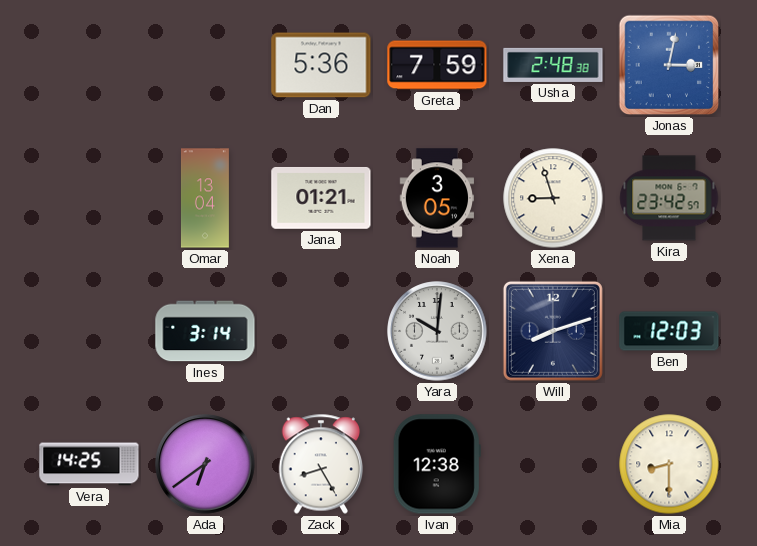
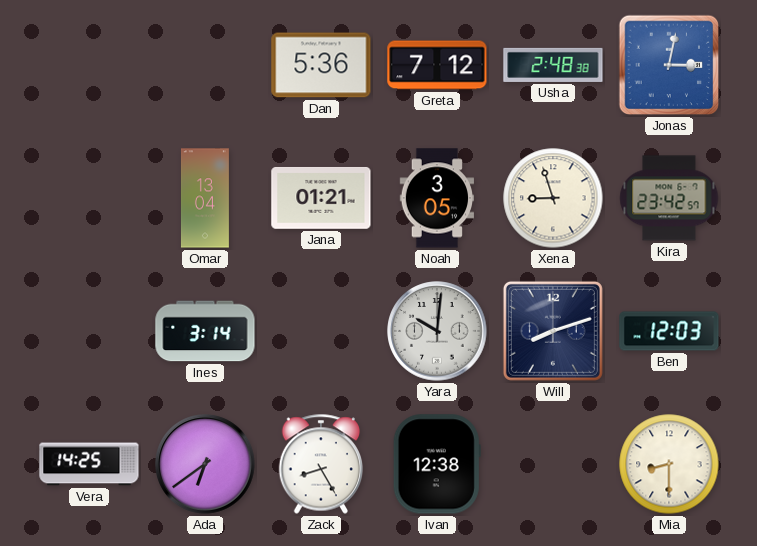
Greta: 7:59 -> 7:12
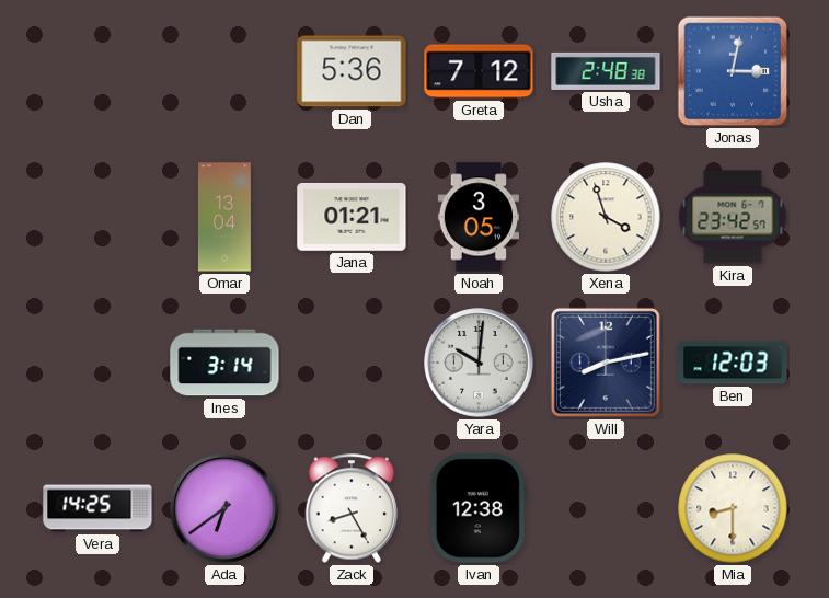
Xena: 8:57 -> 3:57
Will: 8:12 -> 8:13
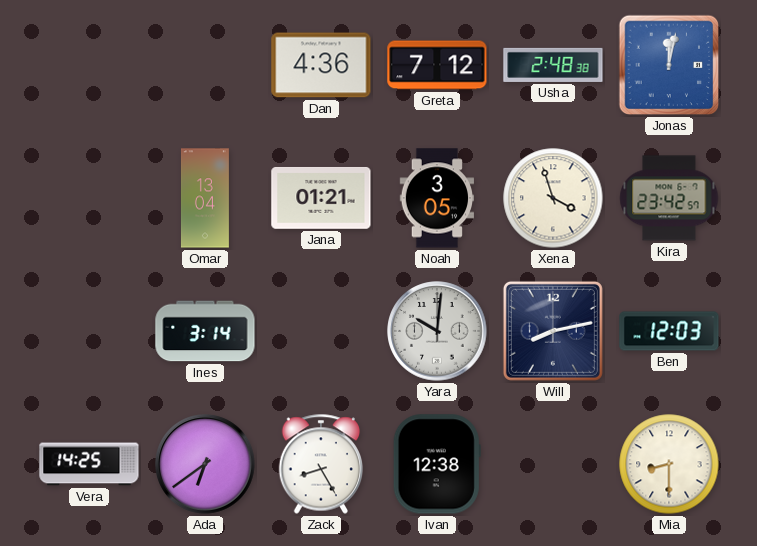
Dan: 5:36 -> 4:36
Jonas: 3:02 -> 12:02
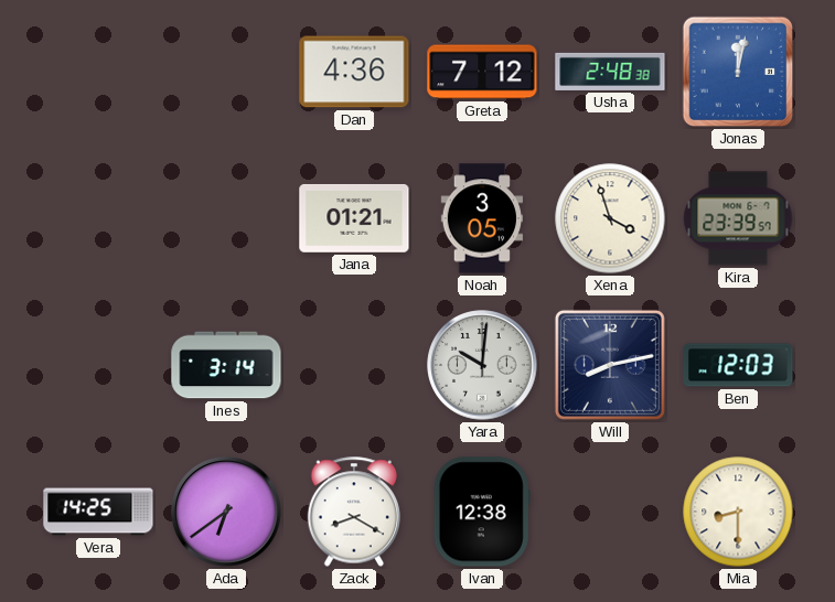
Omar: 13:04 -> none
Kira: 23:42 -> 23:39
Zack: 8:25 -> 8:20
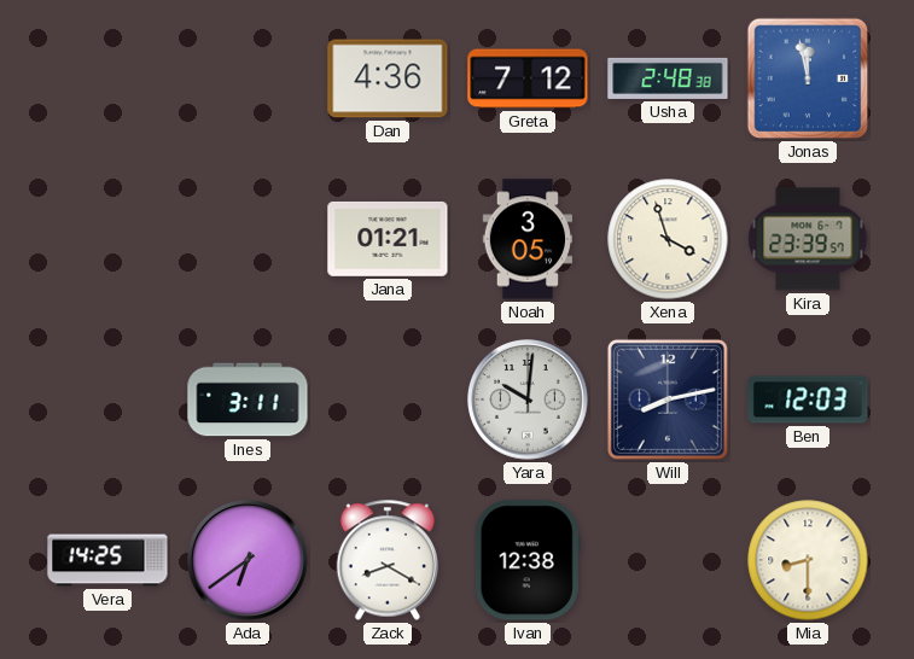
Jonas: 12:02 -> 11:58
Ines: 3:14 -> 3:11
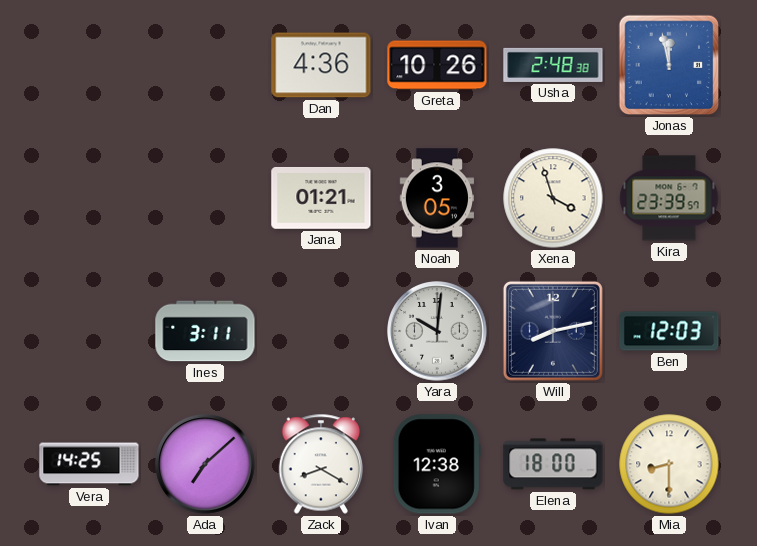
Greta: 7:12 -> 10:26
Ada: 6:39 -> 7:08
Elena: none -> 18:00
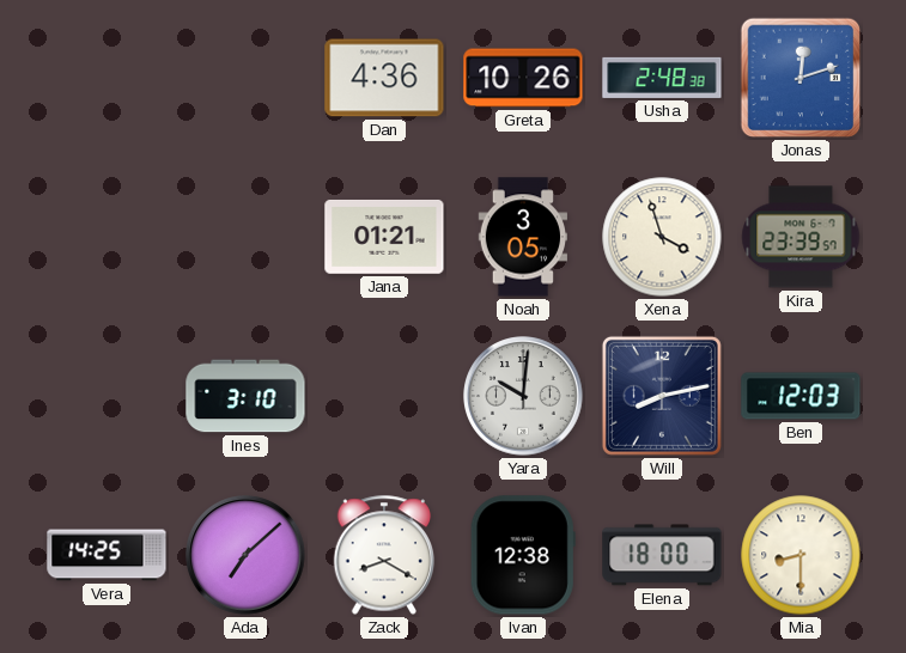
Jonas: 11:58 -> 12:12
Ines: 3:11 -> 3:10
